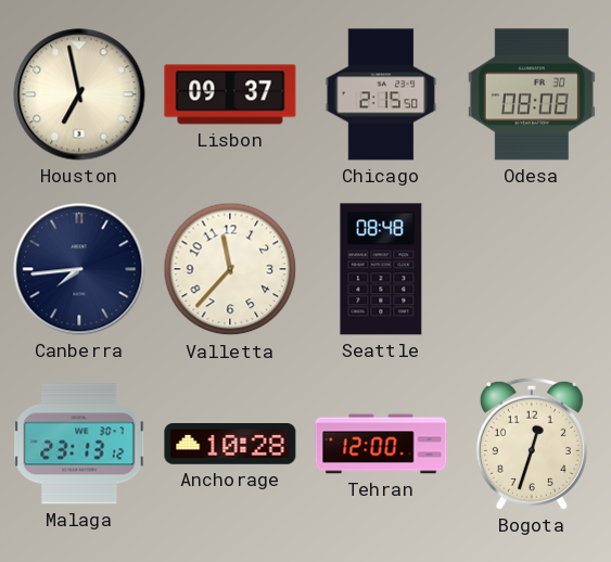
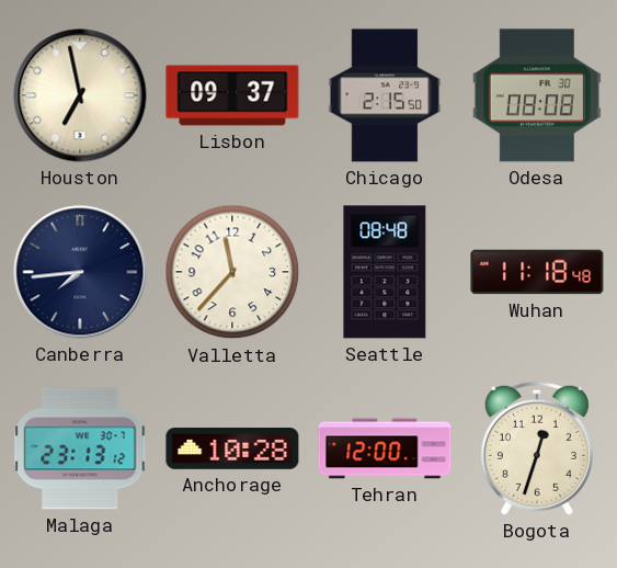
Wuhan: none -> 11:18
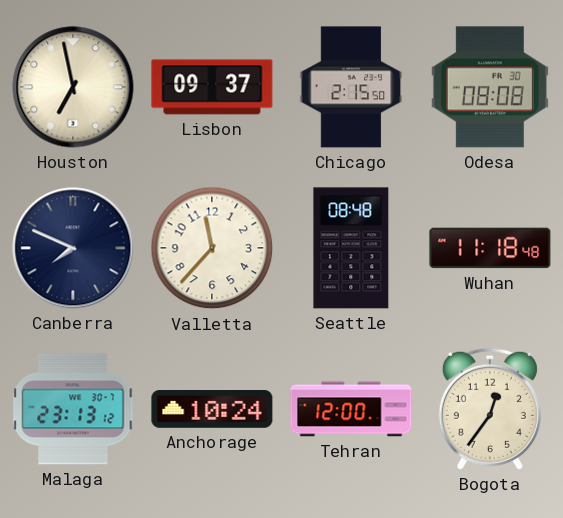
Canberra: 7:44 -> 7:49
Anchorage: 10:28 -> 10:24
Bogota: 12:33 -> 12:36
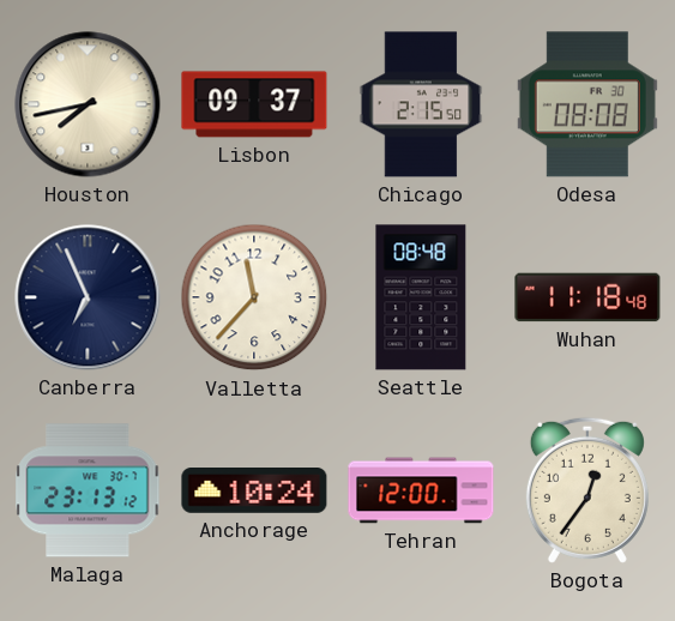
Houston: 6:58 -> 7:43
Canberra: 7:49 -> 6:56
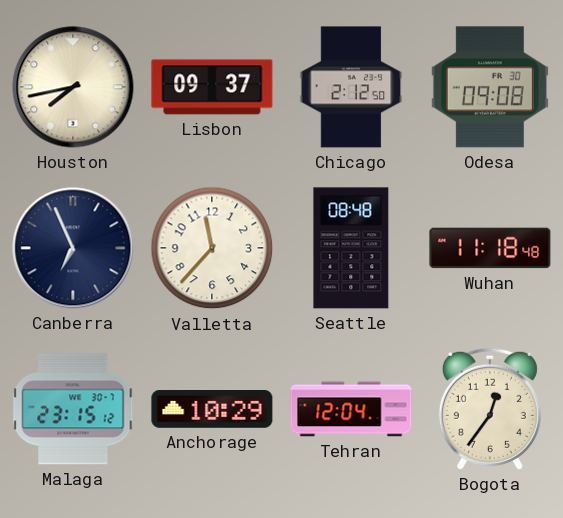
Chicago: 2:15 -> 2:12
Odesa: 08:08 -> 09:08
Malaga: 23:13 -> 23:15
Anchorage: 10:24 -> 10:29
Tehran: 12:00 -> 12:04
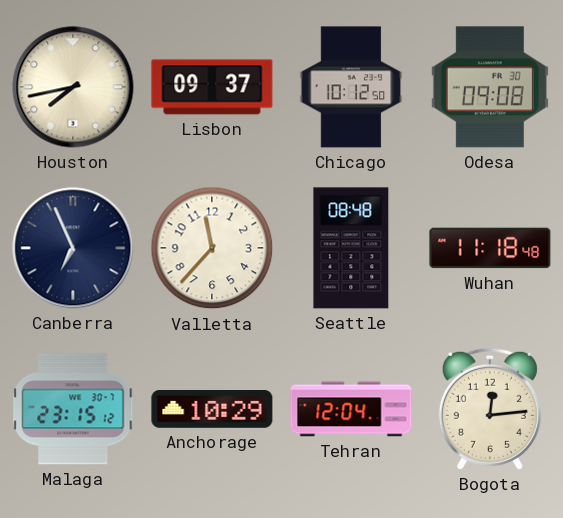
Chicago: 2:12 -> 10:12
Bogota: 12:36 -> 12:14
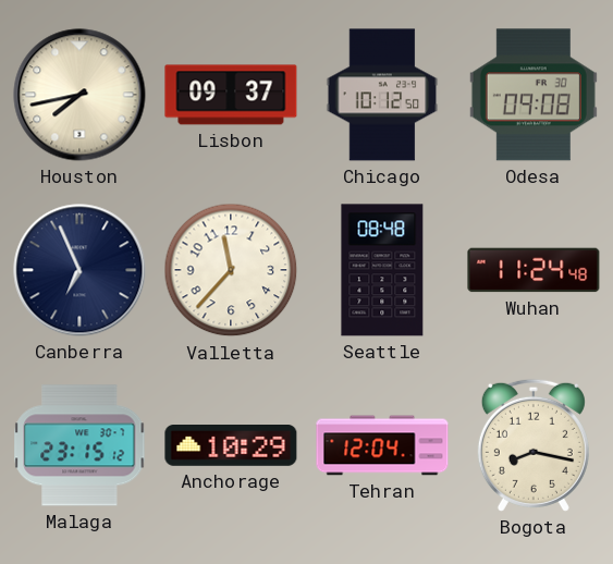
Wuhan: 11:18 -> 11:24
Bogota: 12:14 -> 8:17
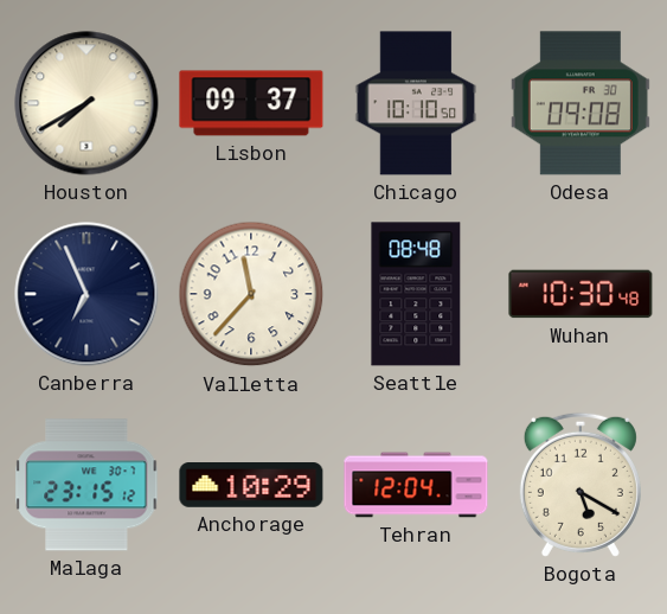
Houston: 7:43 -> 7:40
Chicago: 10:12 -> 10:10
Wuhan: 11:24 -> 10:30
Bogota: 8:17 -> 5:20
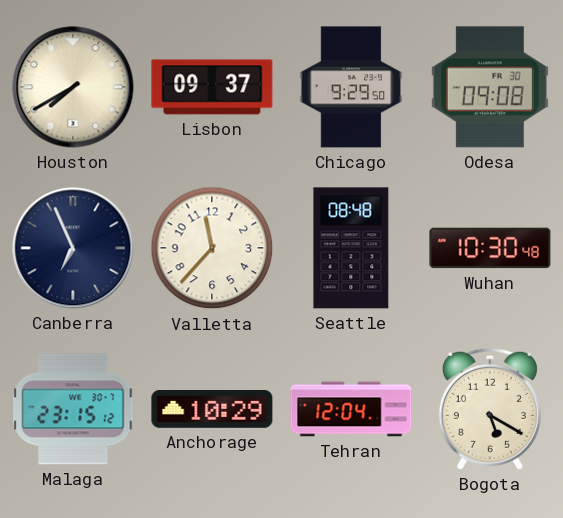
Chicago: 10:10 -> 9:29
